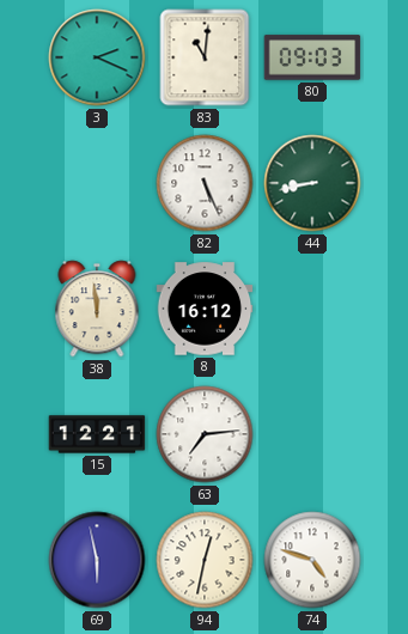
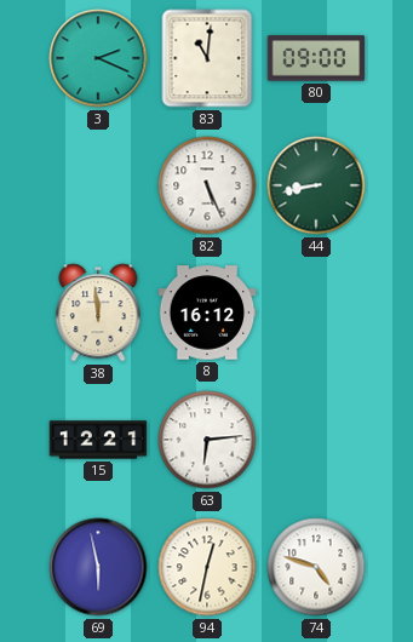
80: 09:03 -> 09:00
63: 7:14 -> 6:14
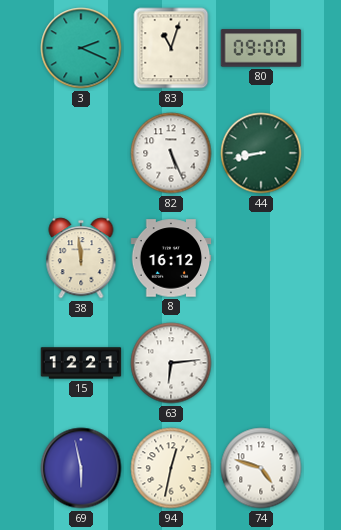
83: 11:01 -> 11:03
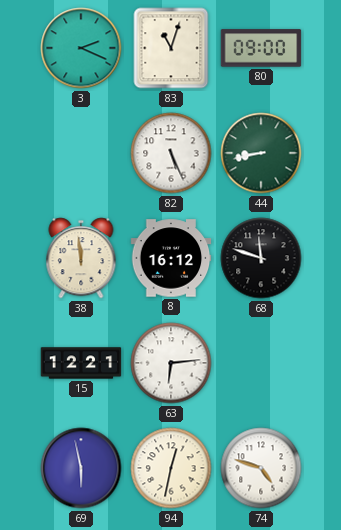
68: none -> 11:48
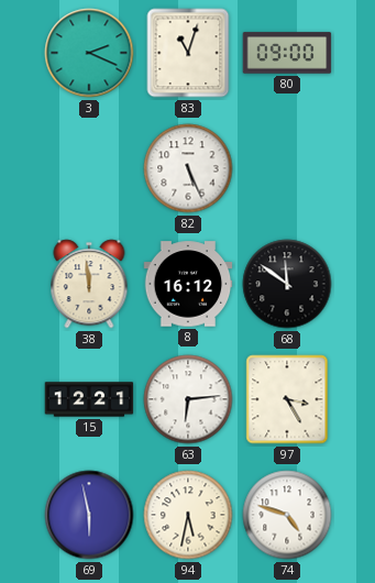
44: 8:43 -> none
68: 11:48 -> 11:51
97: none -> 3:25
94: 12:32 -> 5:32
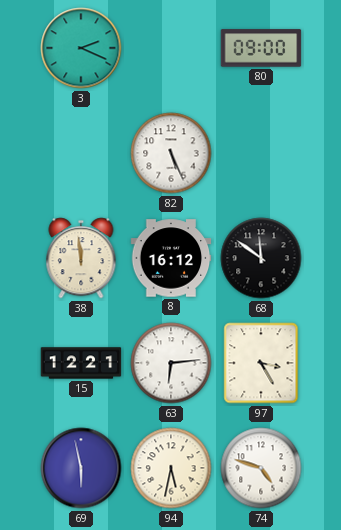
83: 11:03 -> none
